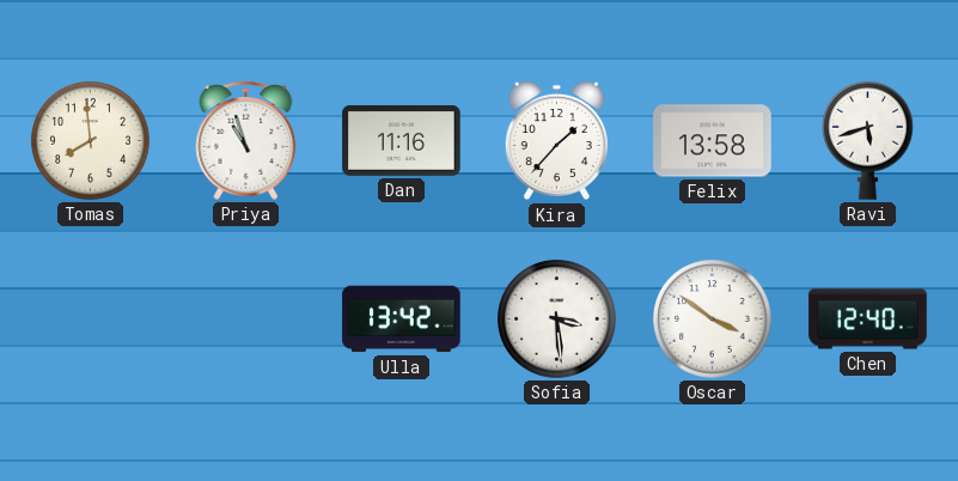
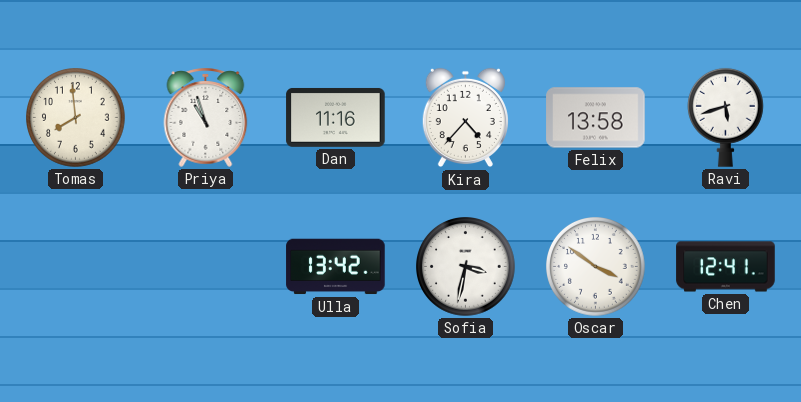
Kira: 1:37 -> 4:37
Sofia: 3:29 -> 3:32
Chen: 12:40 -> 12:41
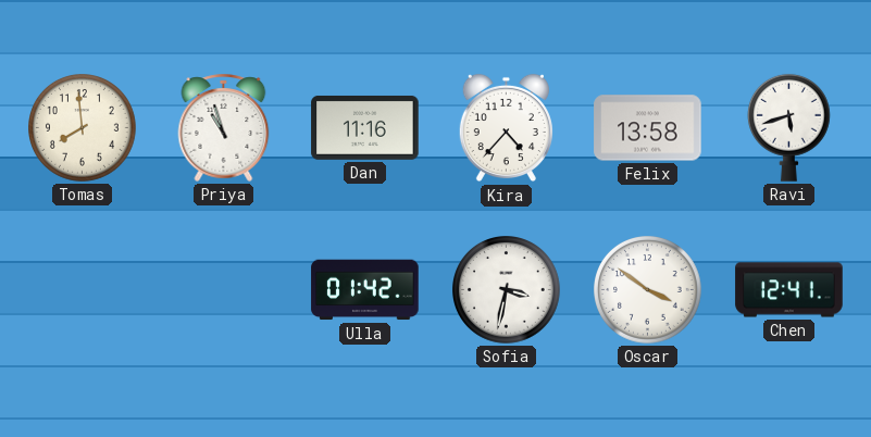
Ulla: 13:42 -> 01:42
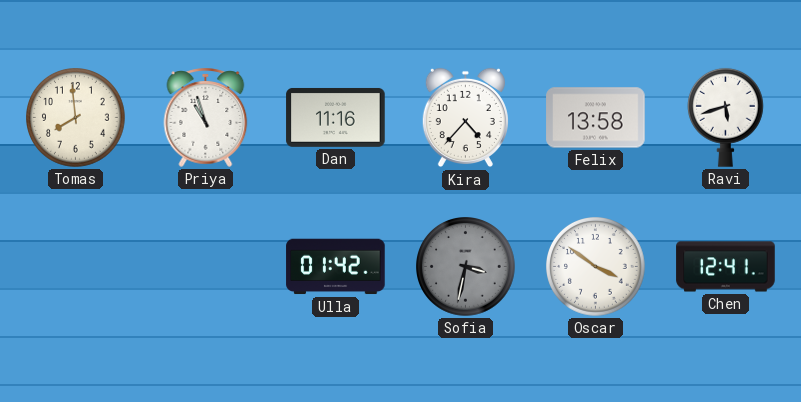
Sofia dial: white -> grey
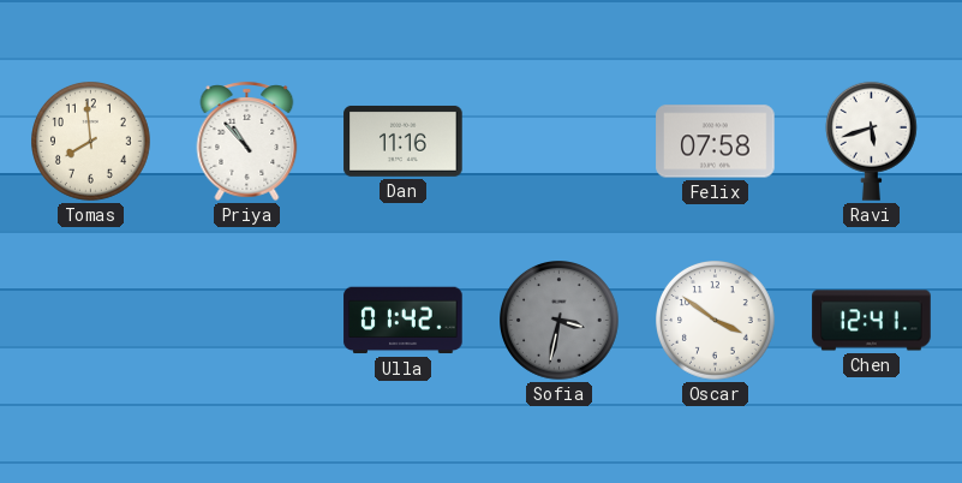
Priya: 10:57 -> 10:53
Kira: 4:37 -> none
Felix: 13:58 -> 07:58
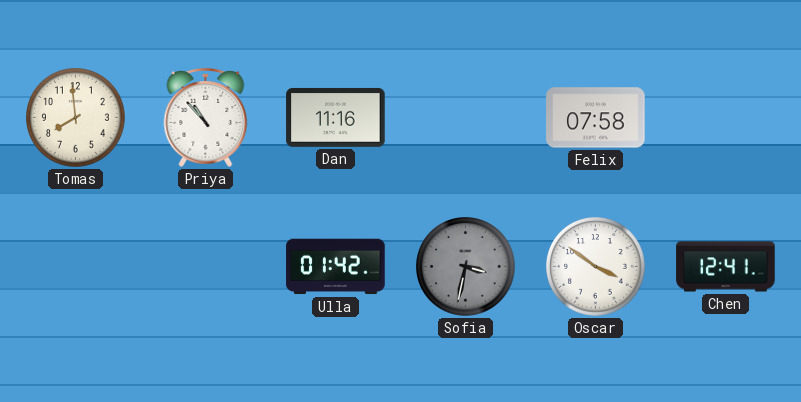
Ravi: 5:42 -> none
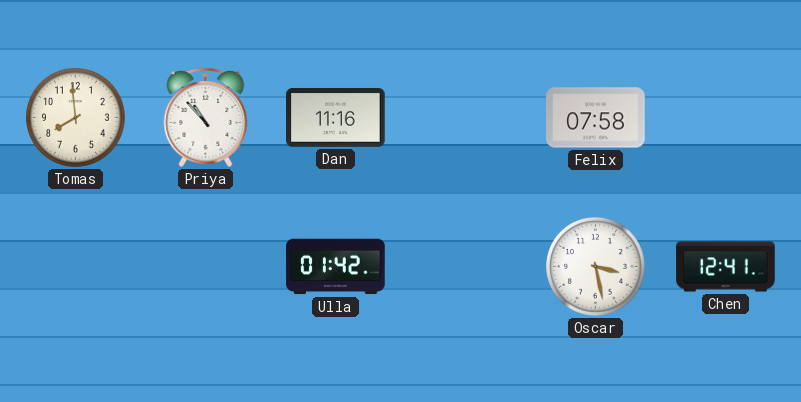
Sofia: 3:32 -> none
Oscar: 3:51 -> 3:28
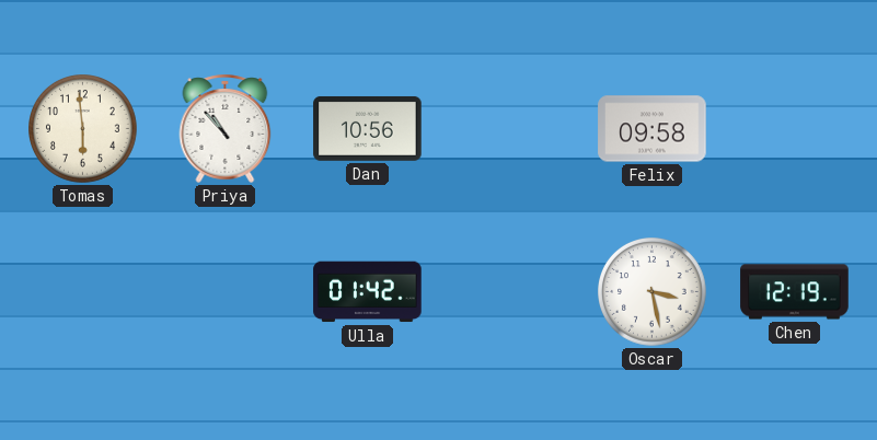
Tomas: 7:59 -> 5:59
Dan: 11:16 -> 10:56
Felix: 07:58 -> 09:58
Chen: 12:41 -> 12:19
